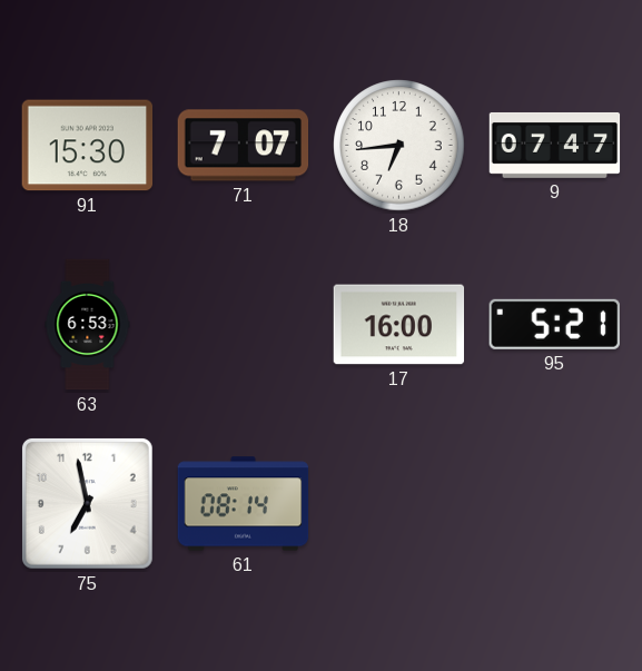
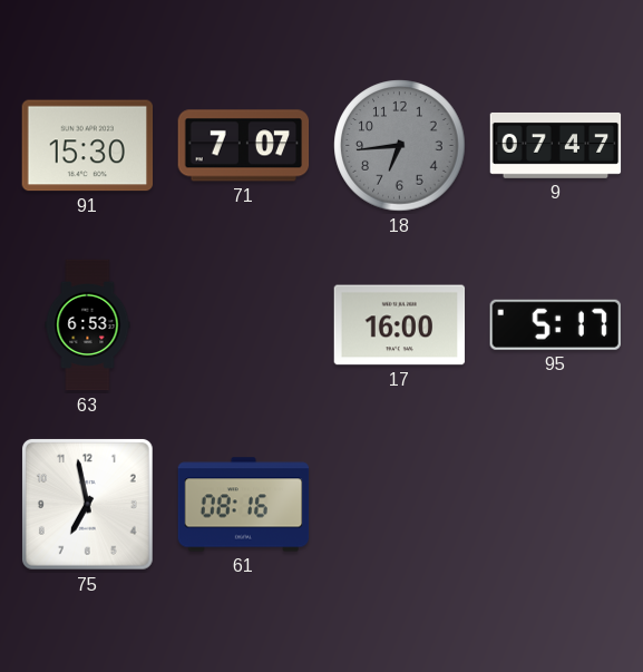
18 dial: white -> grey
95: 5:21 -> 5:17
61: 08:14 -> 08:16
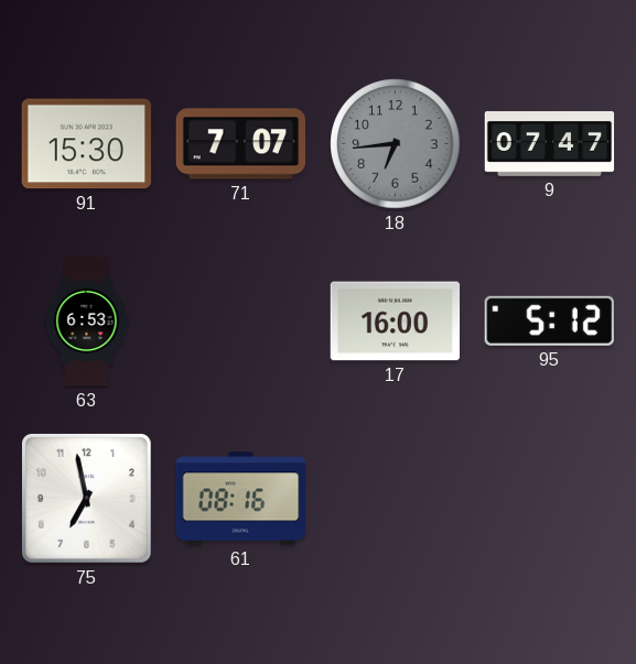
95: 5:17 -> 5:12
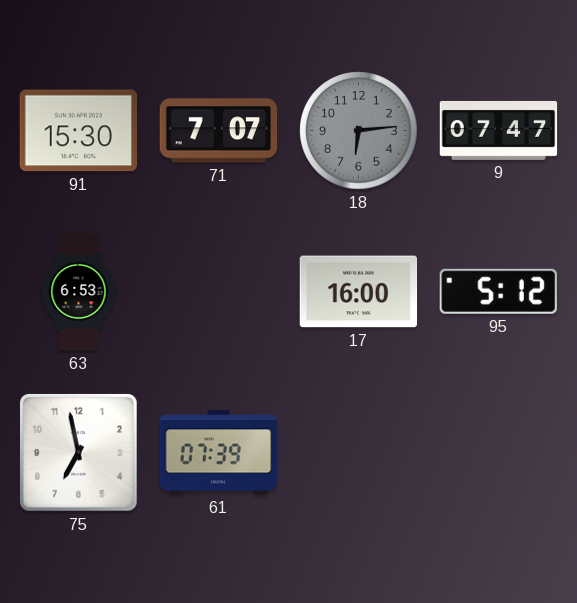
18: 6:44 -> 6:14
61: 08:16 -> 07:39
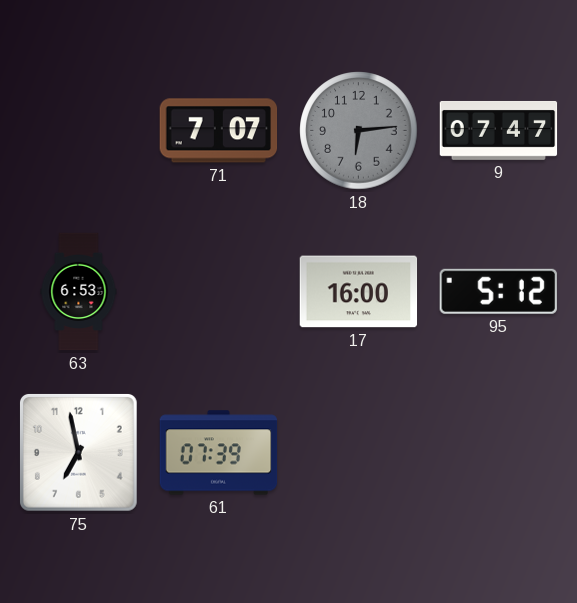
91: 15:30 -> none
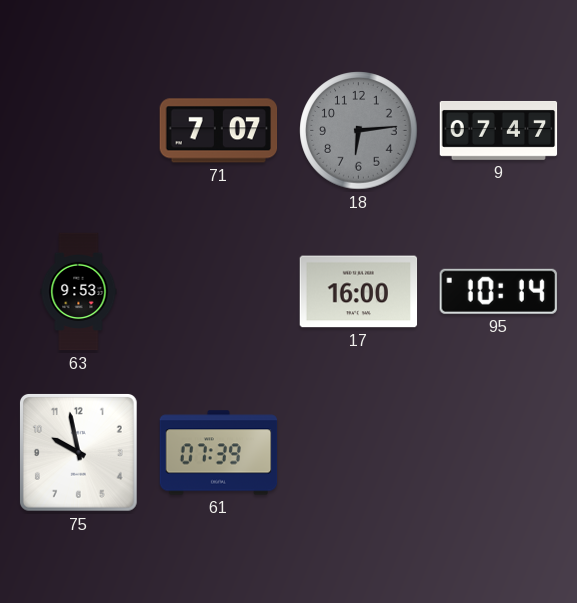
63: 6:53 -> 9:53
95: 5:12 -> 10:14
75: 6:58 -> 9:58
